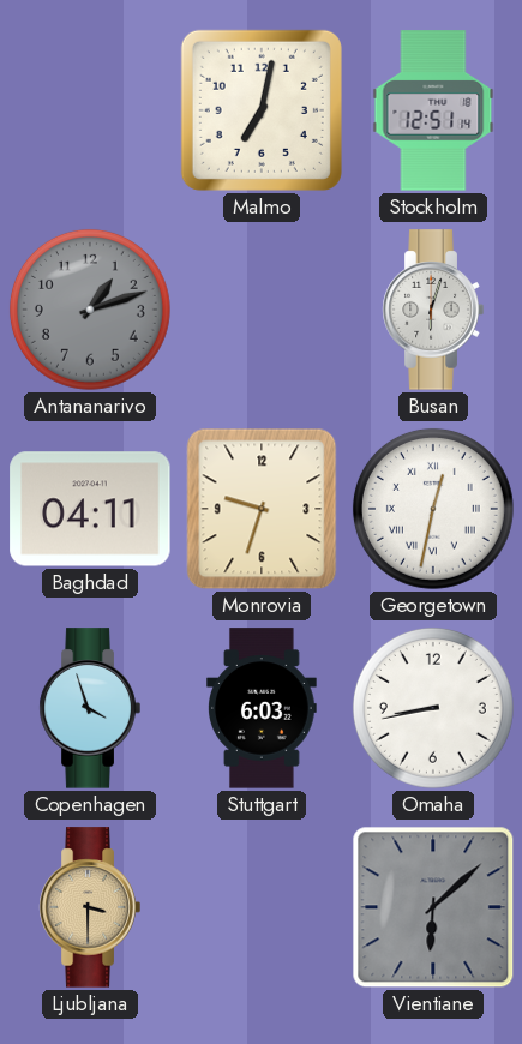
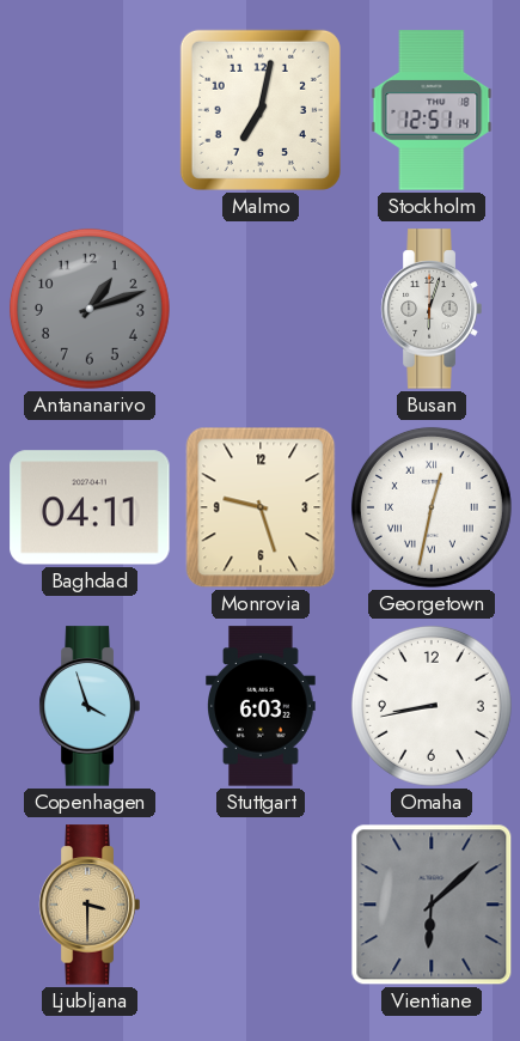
Monrovia: 9:33 -> 9:27
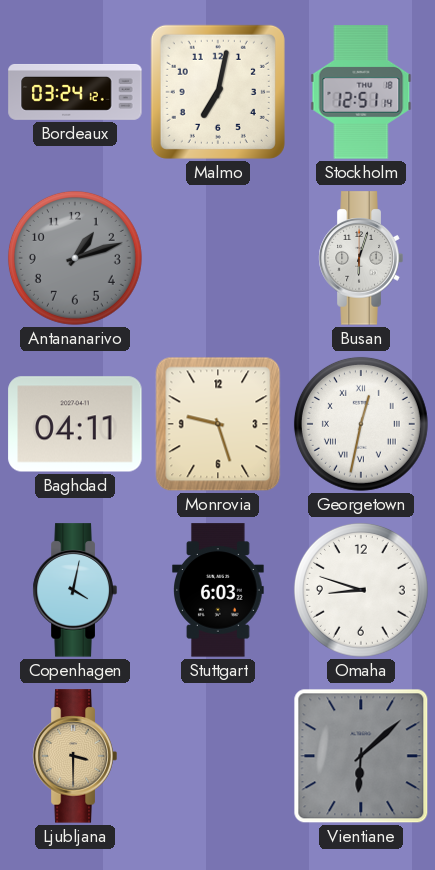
Bordeaux: none -> 03:24
Copenhagen: 3:57 -> 4:02
Omaha: 8:43 -> 8:48
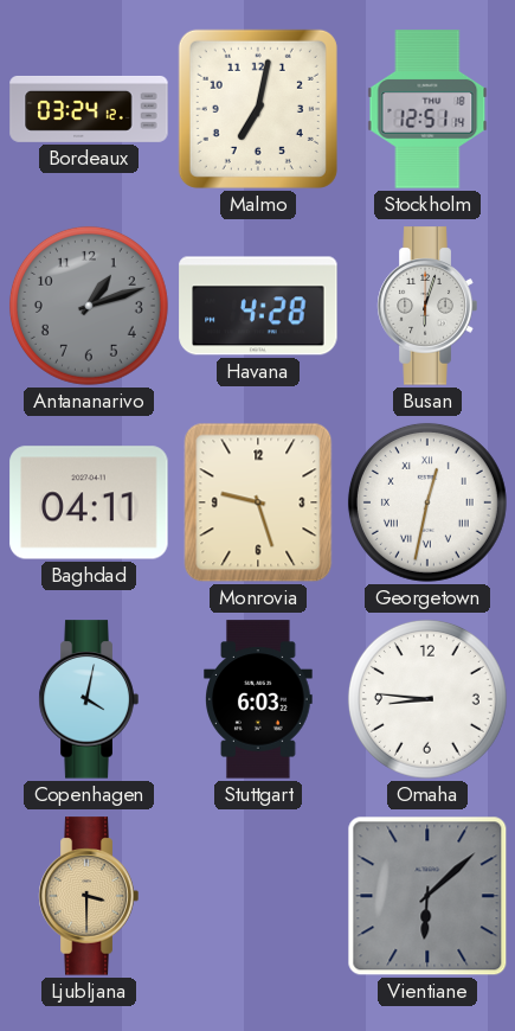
Havana: none -> 4:28
Omaha: 8:48 -> 8:46
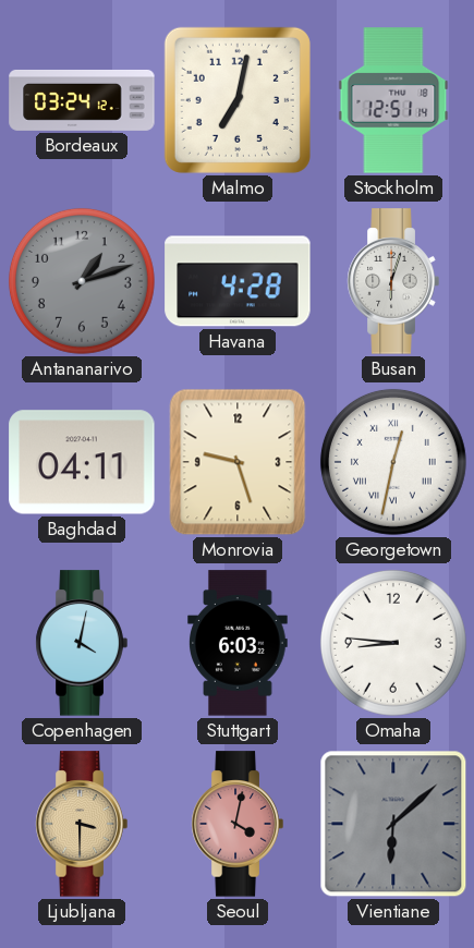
Seoul: none -> 4:02
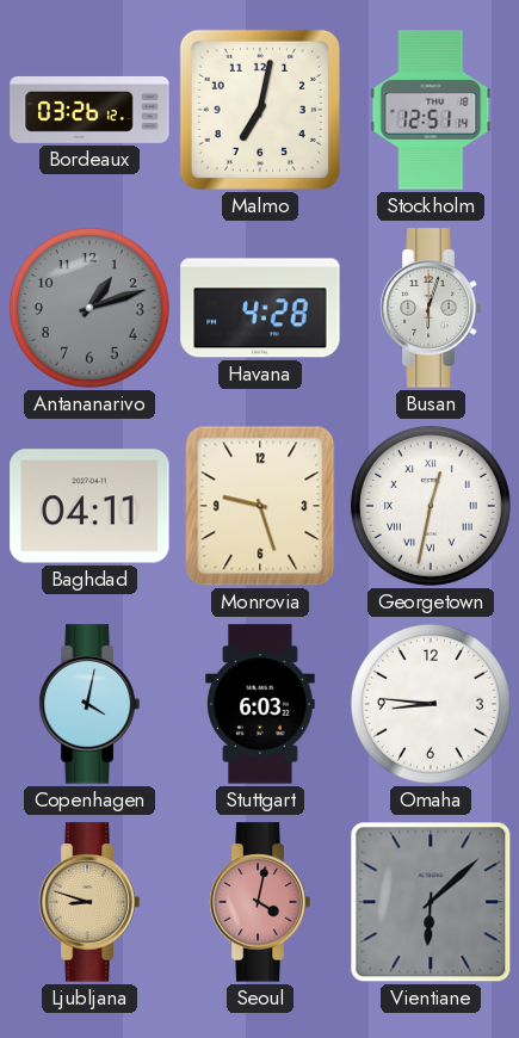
Bordeaux: 03:24 -> 03:26
Ljubljana: 3:30 -> 8:48
